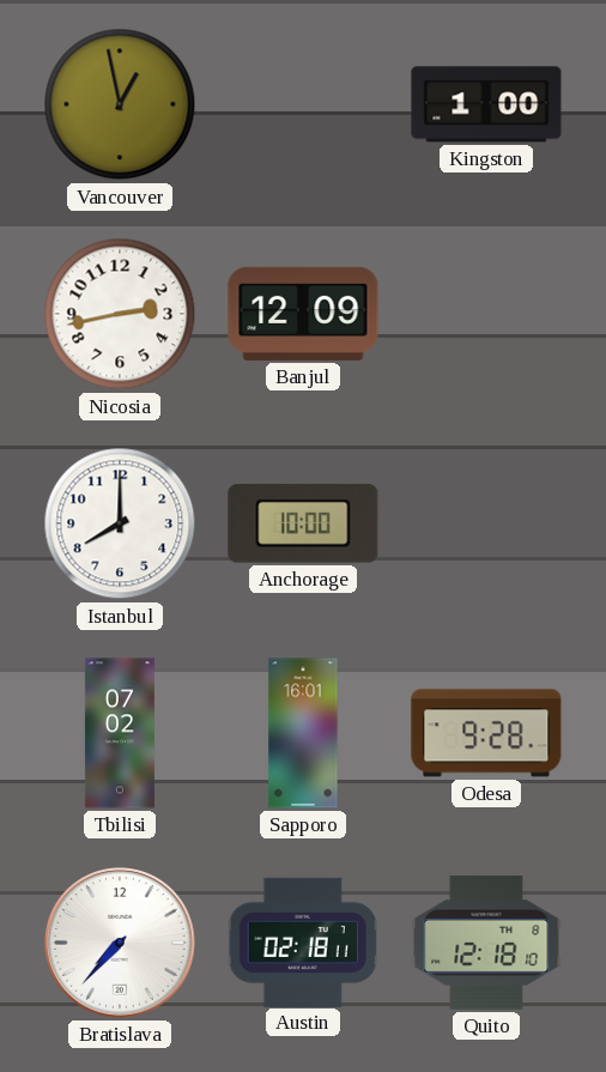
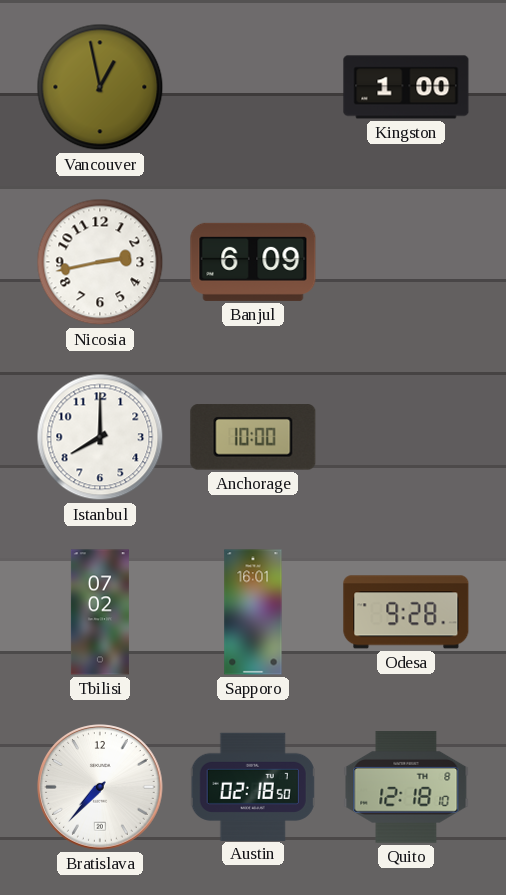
Banjul: 12:09 -> 6:09
Austin: 02:18:11 -> 02:18:50
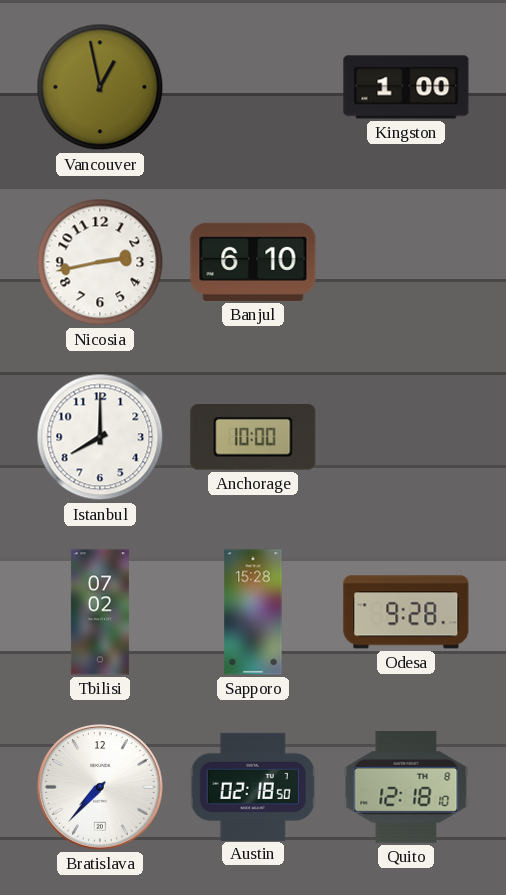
Banjul: 6:09 -> 6:10
Sapporo: 16:01 -> 15:28
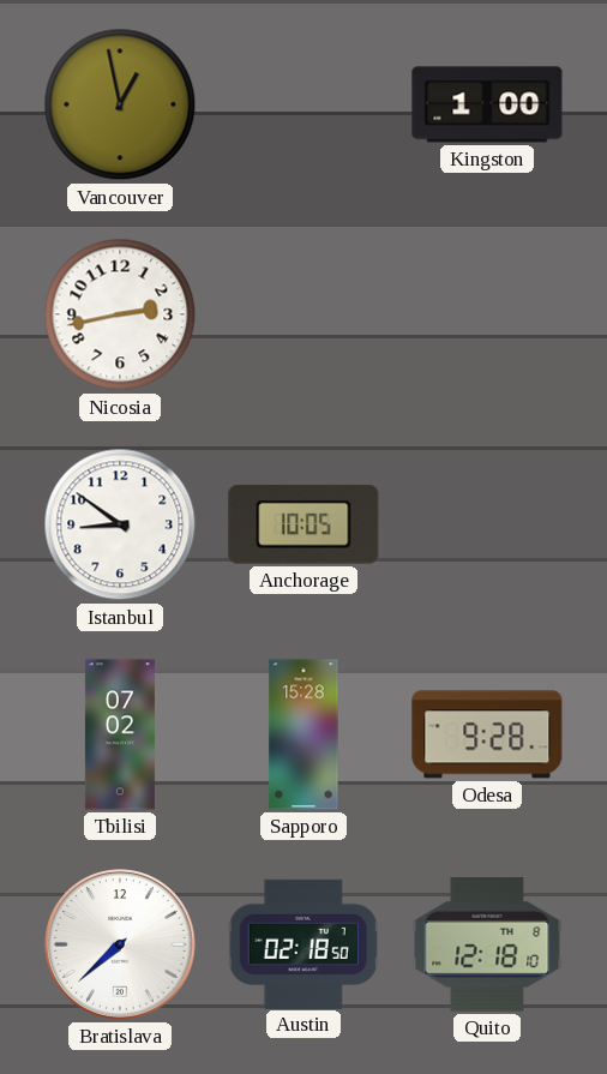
Banjul: 6:10 -> none
Istanbul: 8:00 -> 8:51
Anchorage: 10:00 -> 10:05
Bratislava: 7:37 -> 7:38
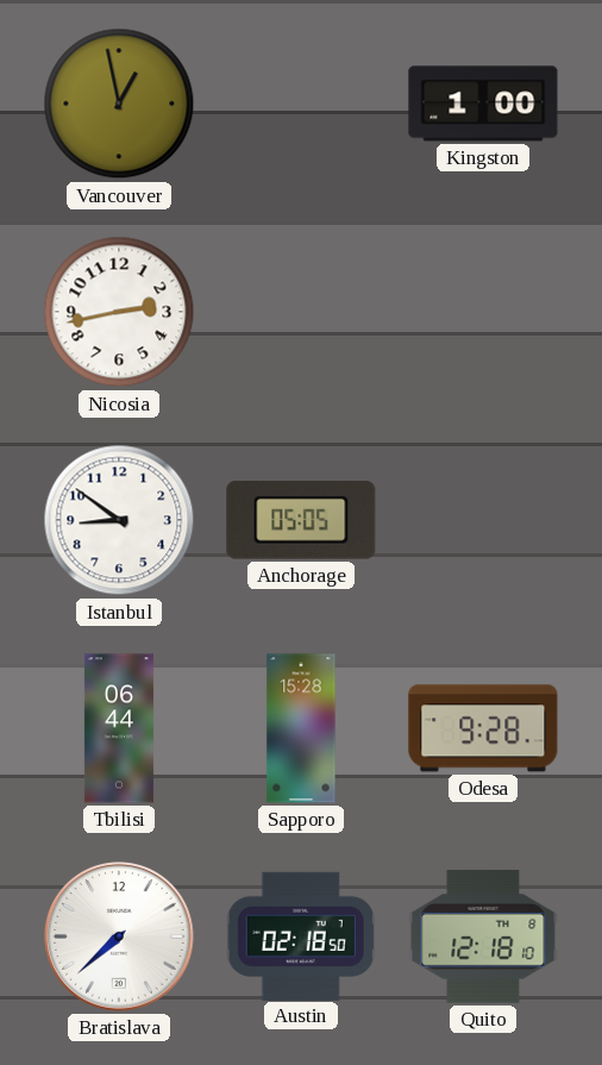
Anchorage: 10:05 -> 05:05
Tbilisi: 07:02 -> 06:44
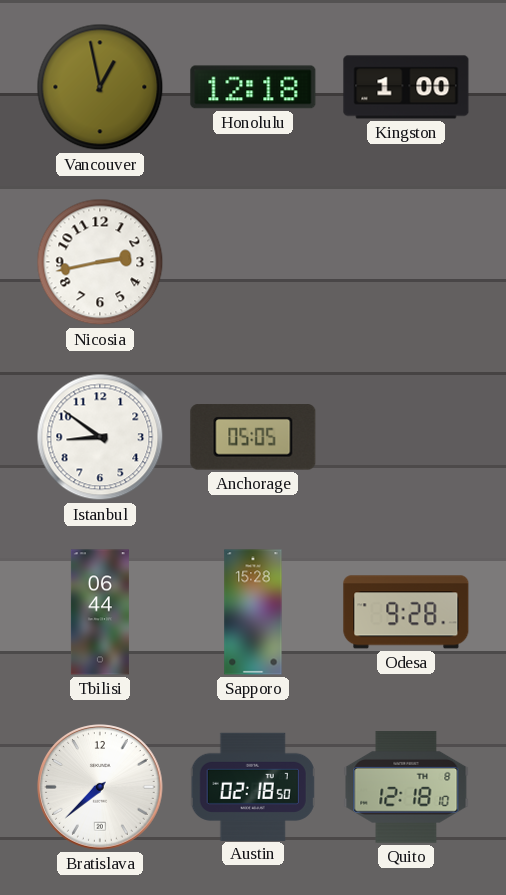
Honolulu: none -> 12:18
